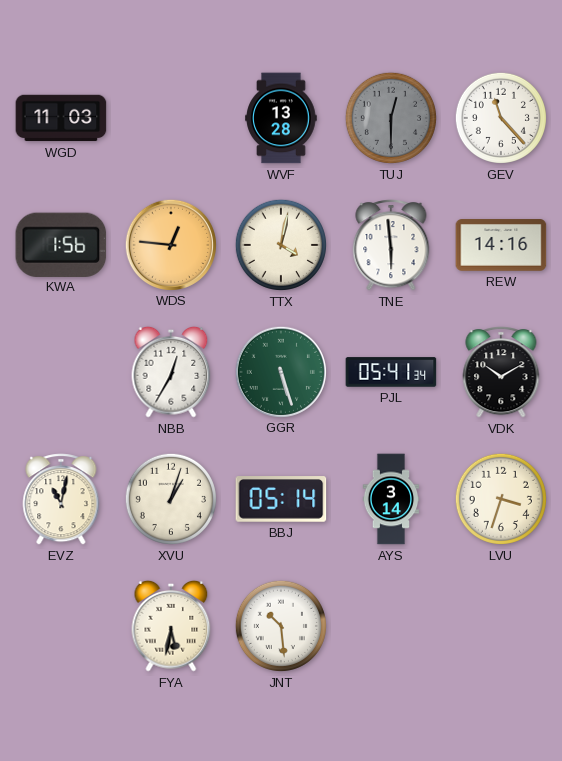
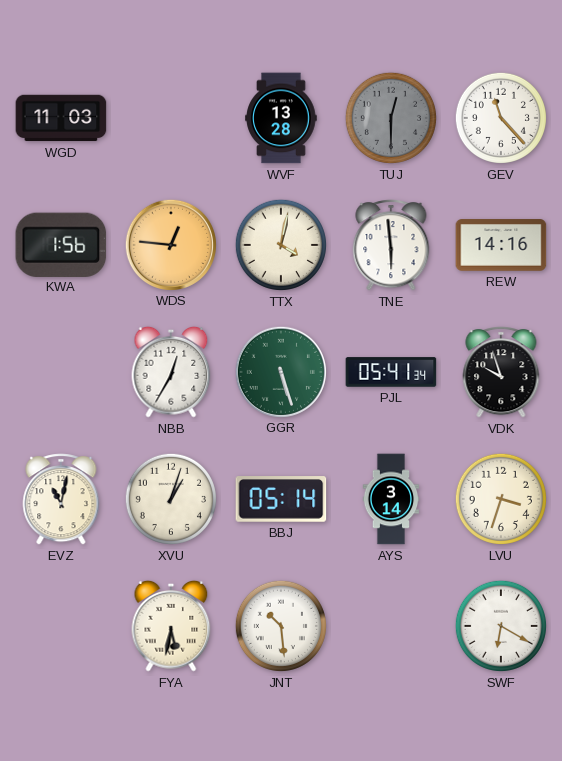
VDK: 10:10 -> 9:57
SWF: none -> 6:20
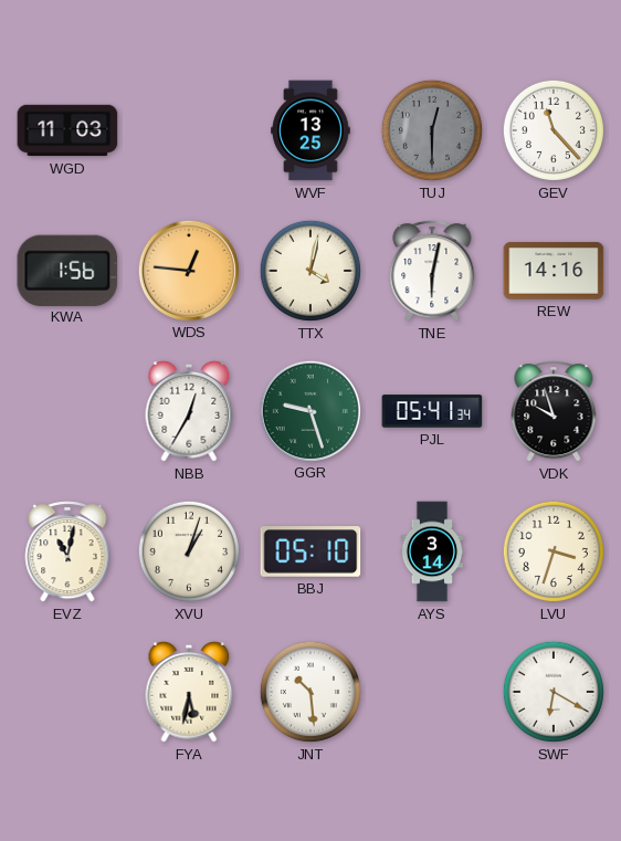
WVF: 13:28 -> 13:25
TNE: 5:59 -> 6:02
GGR: 5:27 -> 9:27
BBJ: 05:14 -> 05:10
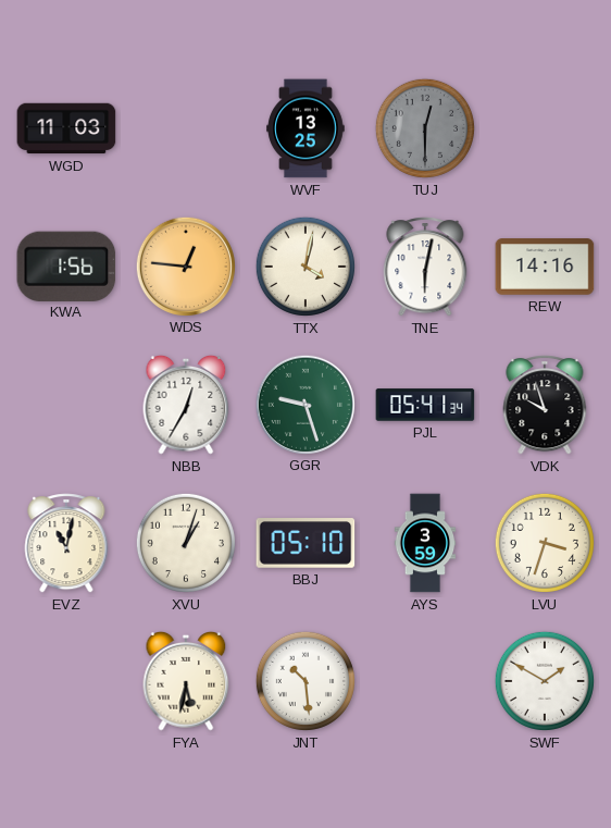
GEV: 11:23 -> none
AYS: 3:14 -> 3:59
SWF: 6:20 -> 1:50
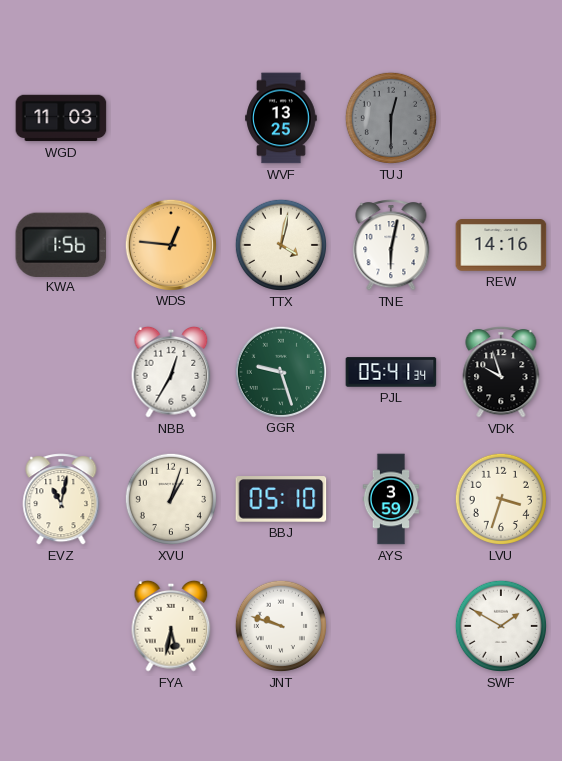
JNT: 10:29 -> 9:48
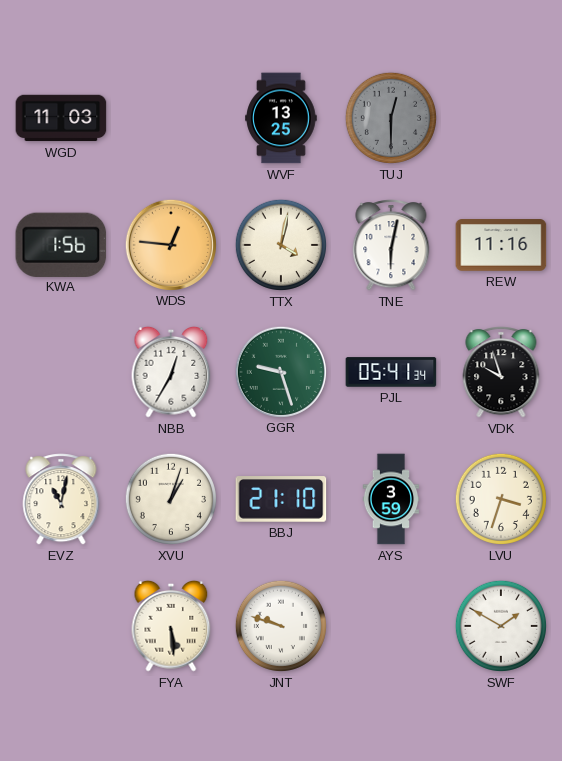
REW: 14:16 -> 11:16
BBJ: 05:10 -> 21:10
FYA: 5:32 -> 5:29
